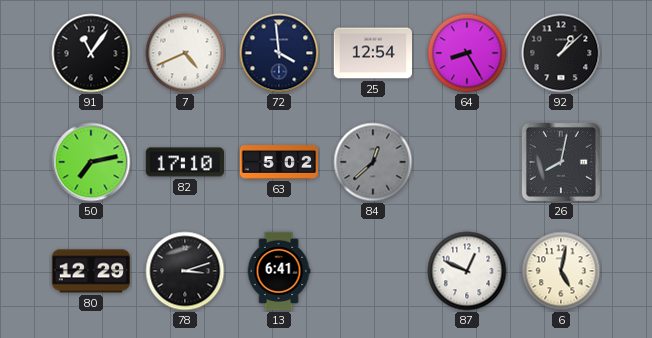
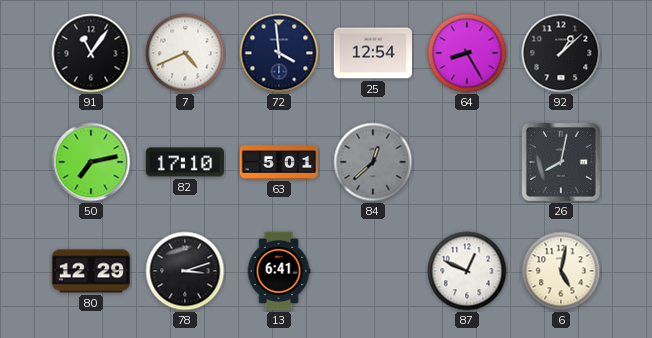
63: 5:02 -> 5:01
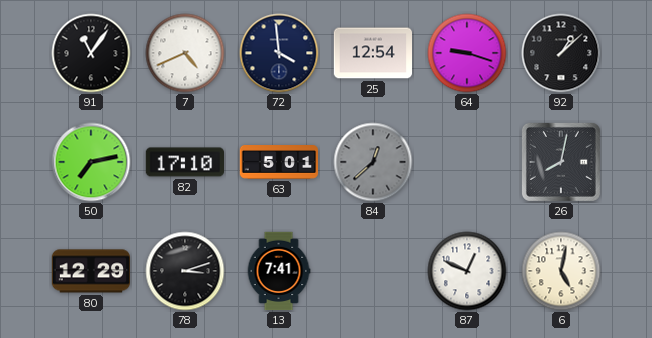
64: 8:25 -> 9:18
13: 6:41 -> 7:41
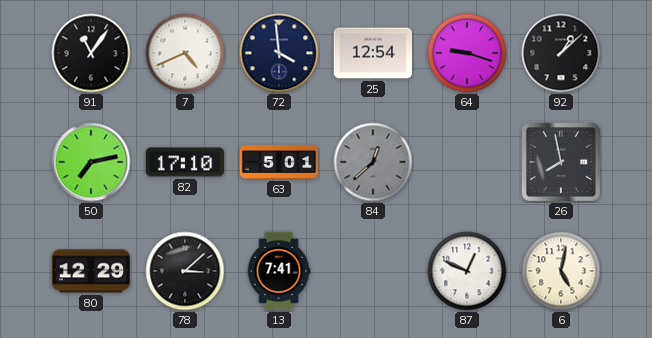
26: 8:02 -> 7:58
78: 3:12 -> 3:08
